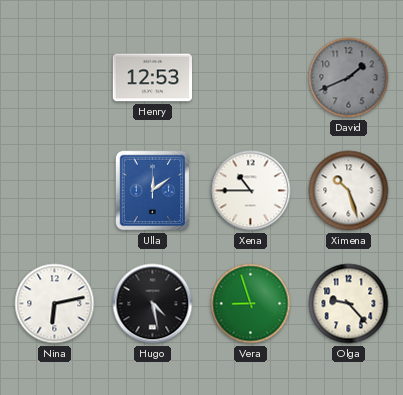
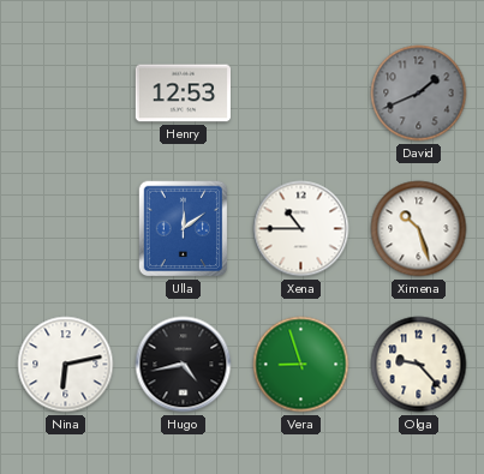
Hugo: 4:28 -> 4:43
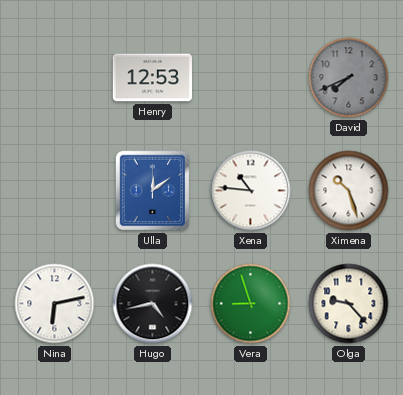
David: 1:41 -> 7:41
Xena: 10:45 -> 10:46
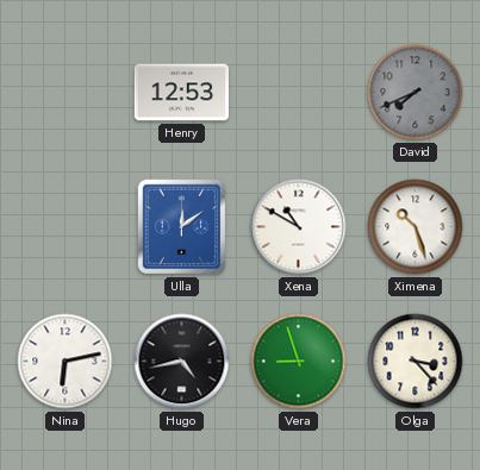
Xena: 10:46 -> 10:50
Olga: 9:23 -> 3:23
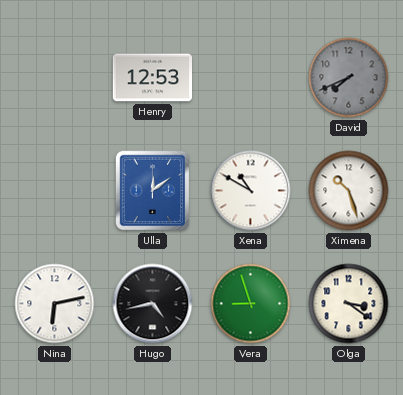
Olga: 3:23 -> 3:21
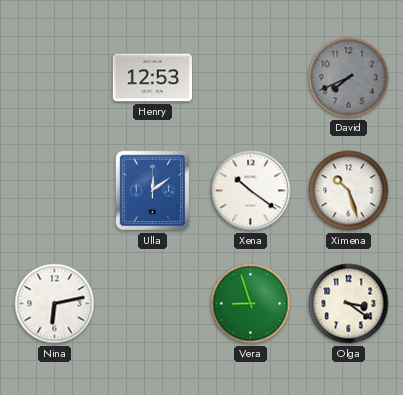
Xena: 10:50 -> 10:21
Hugo: 4:43 -> none
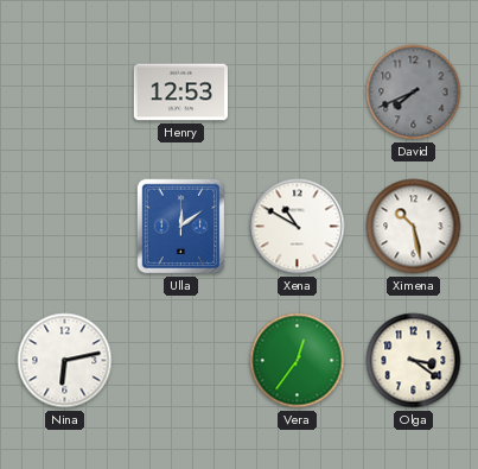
Xena: 10:21 -> 10:50
Ximena: 10:27 -> 10:28
Vera: 8:57 -> 12:36
